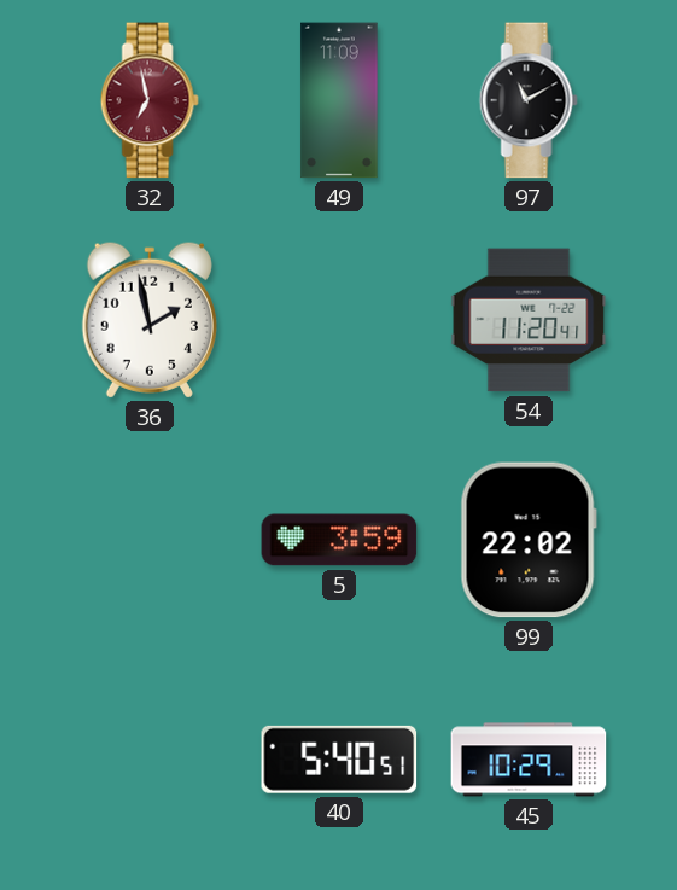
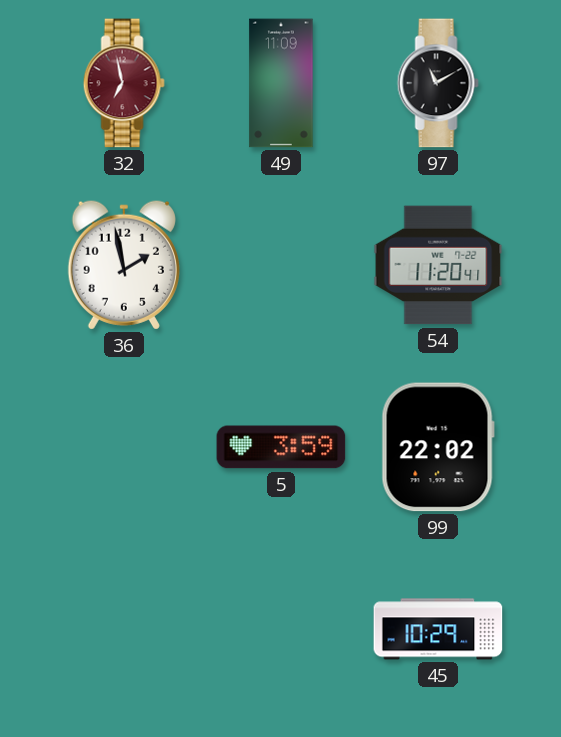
40: 5:40 -> none
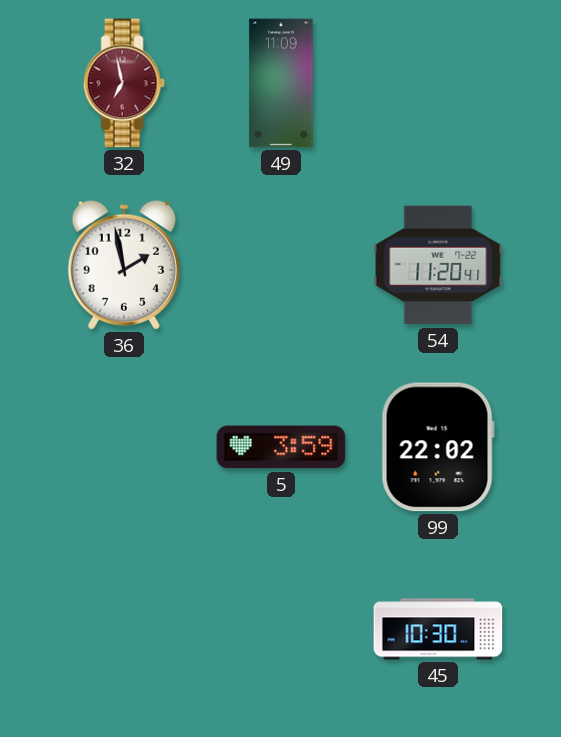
97: 11:10 -> none
45: 10:29 -> 10:30
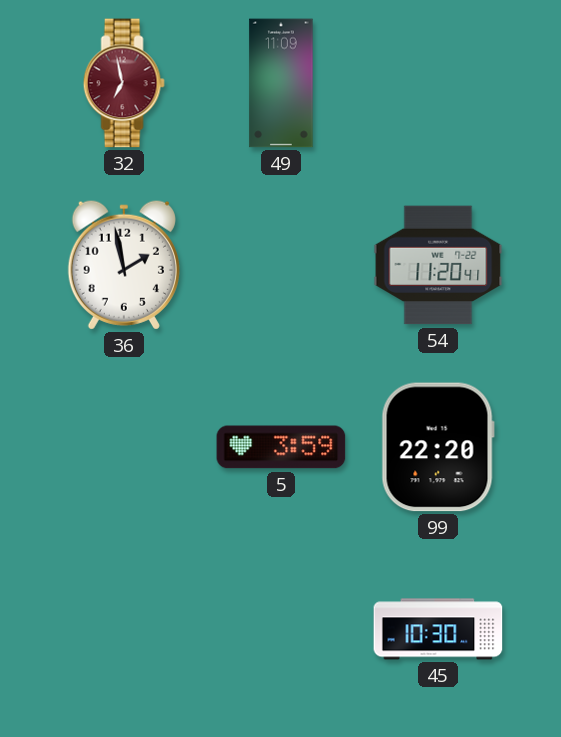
99: 22:02 -> 22:20
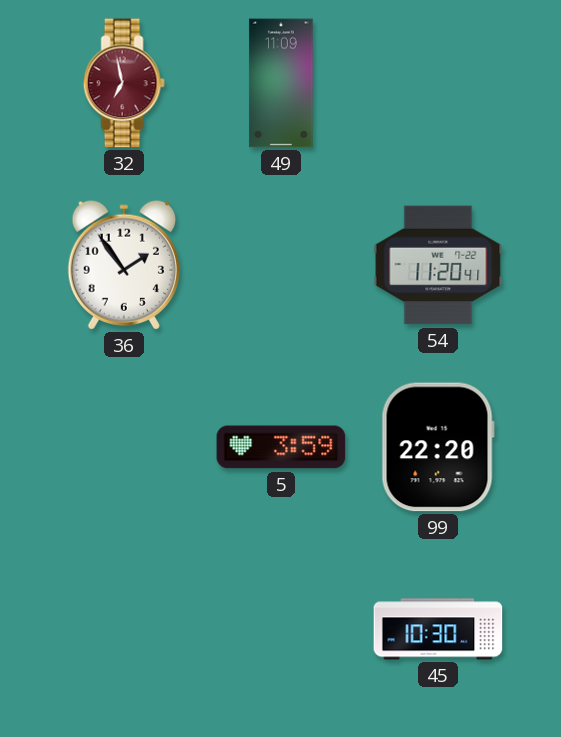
36: 1:58 -> 1:54
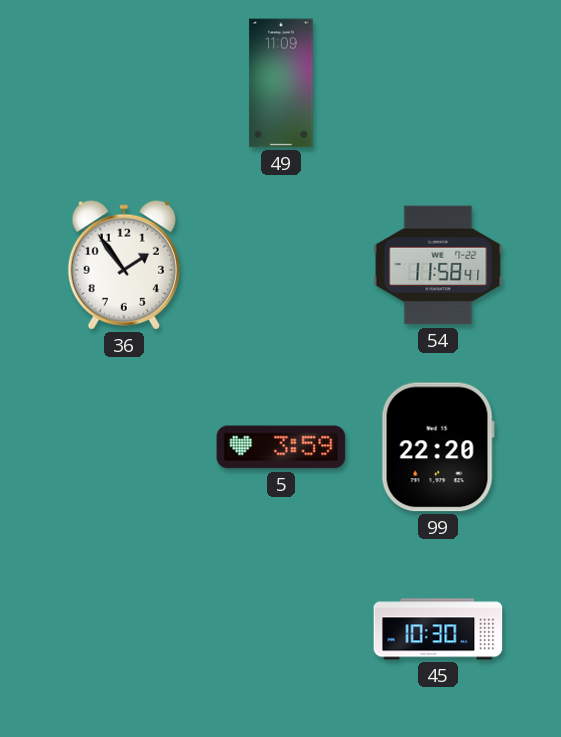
32: 6:58 -> none
54: 11:20 -> 11:58
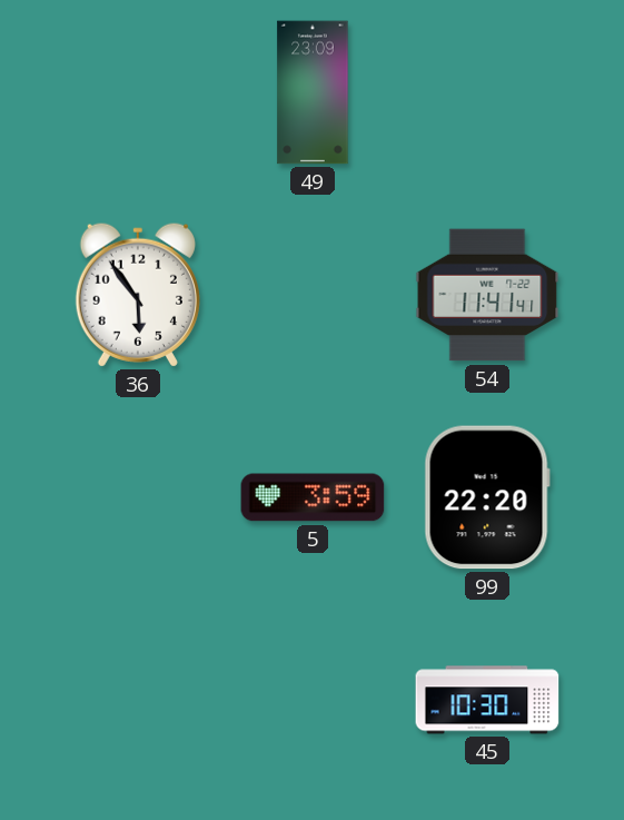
49: 11:09 -> 23:09
36: 1:54 -> 5:54
54: 11:58 -> 11:41
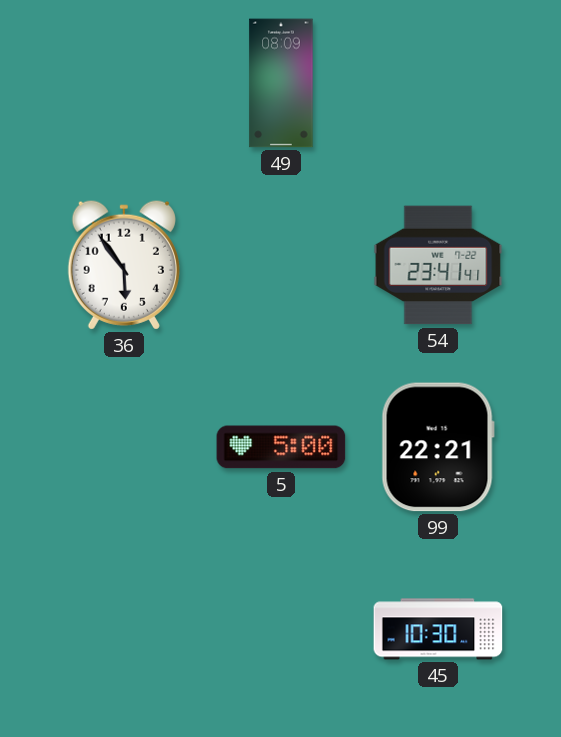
49: 23:09 -> 08:09
54: 11:41 -> 23:41
5: 3:59 -> 5:00
99: 22:20 -> 22:21
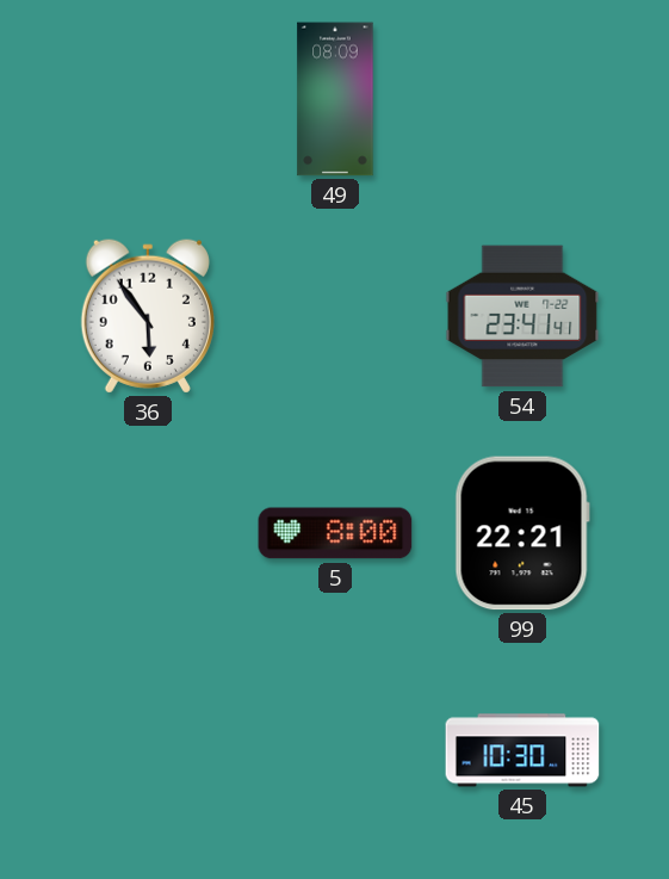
5: 5:00 -> 8:00
